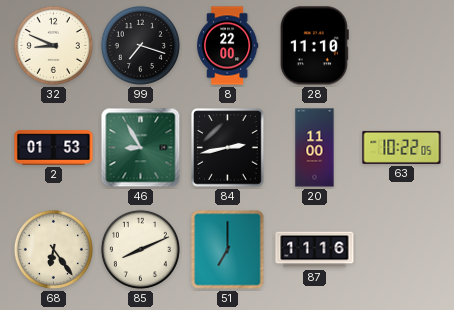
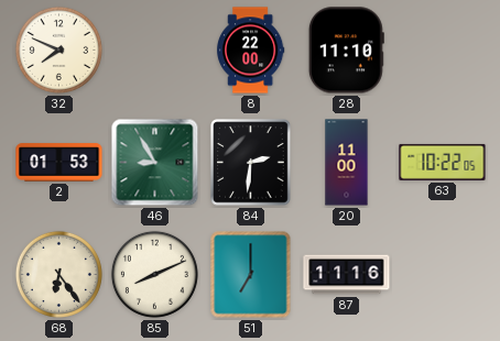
32: 8:49 -> 7:49
99: 7:18 -> none
84: 2:43 -> 2:31
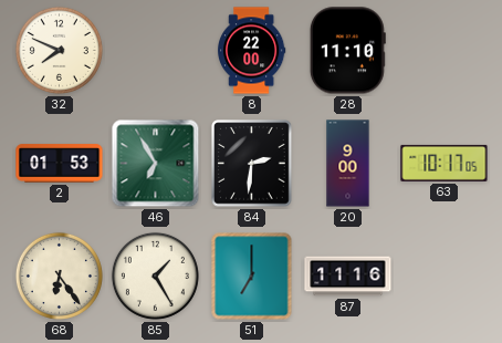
46: 8:55 -> 6:55
20: 11:00 -> 9:00
63: 10:22 -> 10:17
85: 8:11 -> 1:25
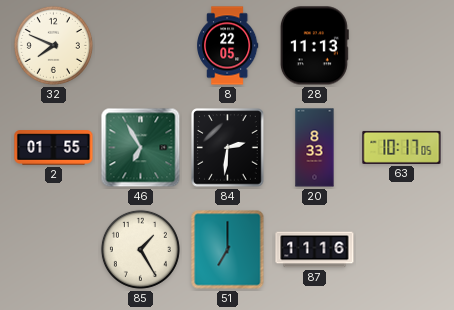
8: 22:00 -> 22:05
28: 11:10 -> 11:13
2: 01:53 -> 01:55
20: 9:00 -> 8:33
68: 6:24 -> none
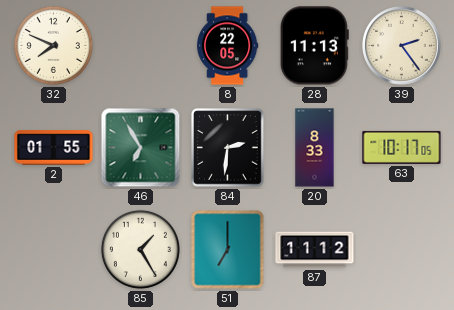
39: none -> 2:24
87: 11:16 -> 11:12
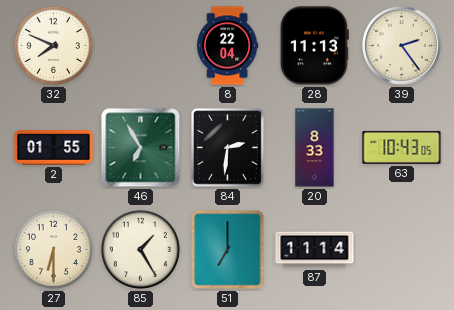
8: 22:05 -> 22:04
63: 10:17 -> 10:43
27: none -> 6:30
87: 11:12 -> 11:14
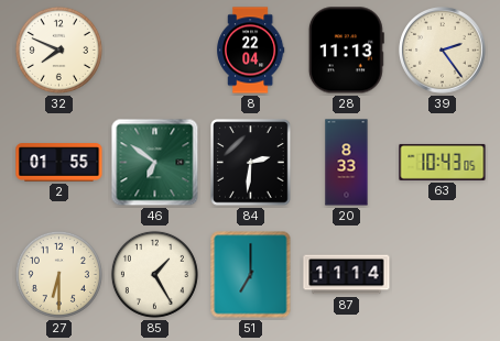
46: 6:55 -> 6:51
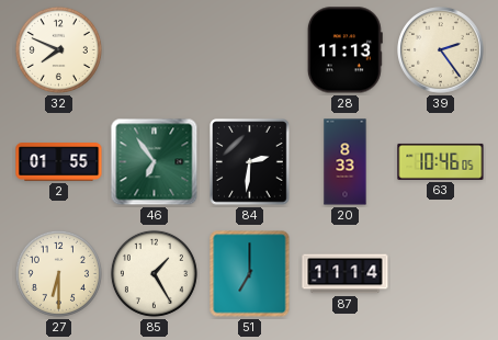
8: 22:04 -> none
46: 6:51 -> 6:54
63: 10:43 -> 10:46
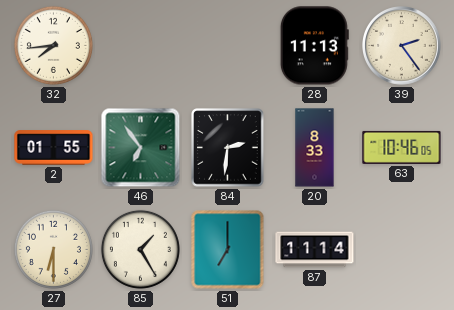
32: 7:49 -> 7:44
